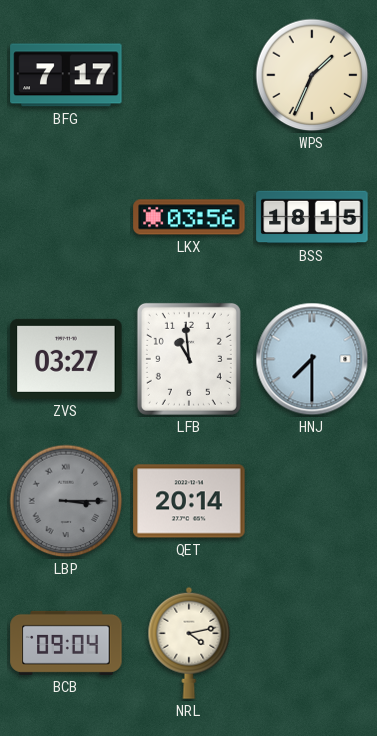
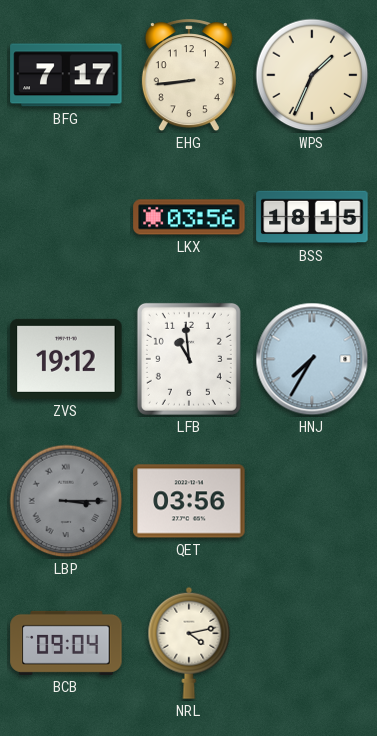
EHG: none -> 8:44
ZVS: 03:27 -> 19:12
HNJ: 7:30 -> 7:35
QET: 20:14 -> 03:56
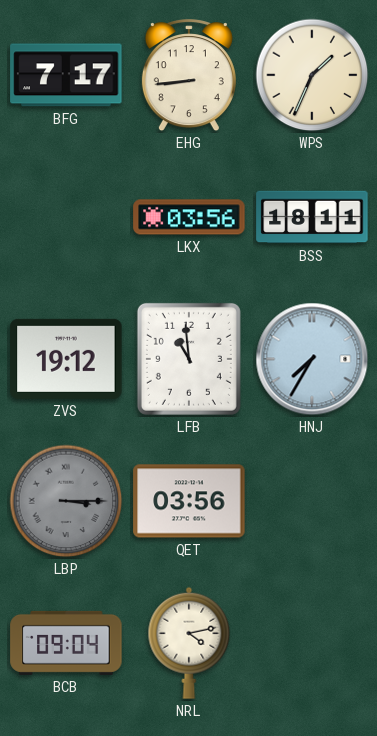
BSS: 18:15 -> 18:11
